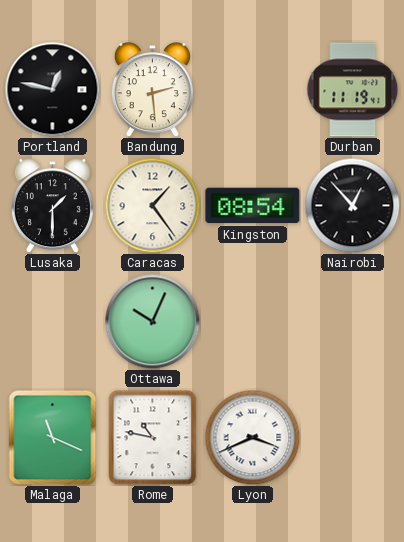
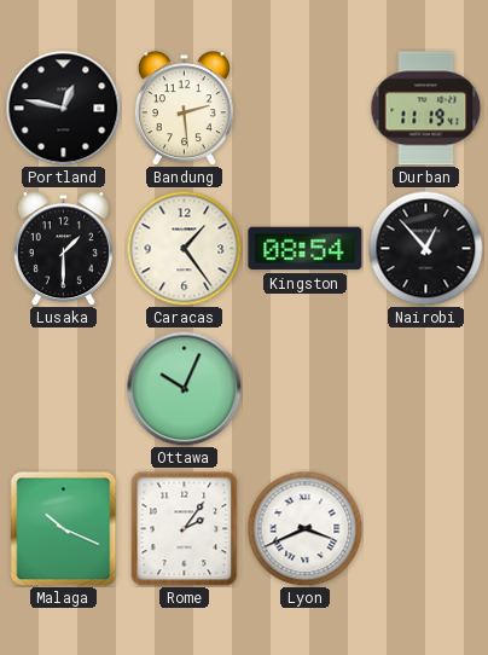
Malaga: 11:19 -> 10:19
Rome: 10:47 -> 2:06
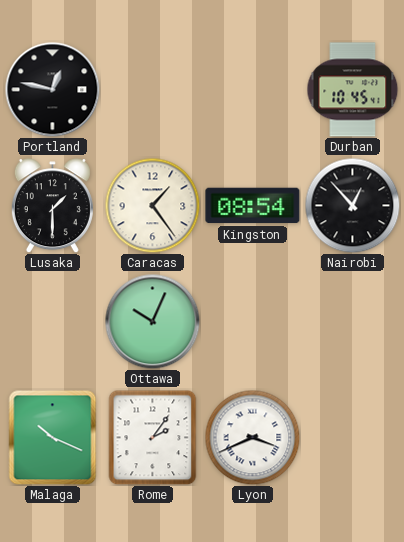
Bandung: 2:29 -> none
Durban: 11:19 -> 10:45
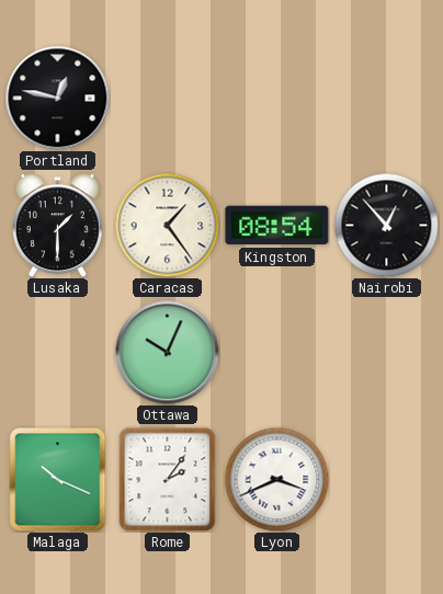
Durban: 10:45 -> none
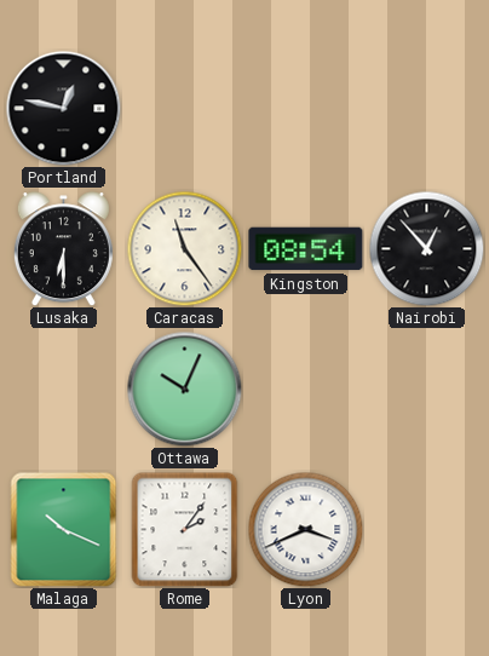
Lusaka: 1:30 -> 6:30
Caracas: 1:24 -> 11:24
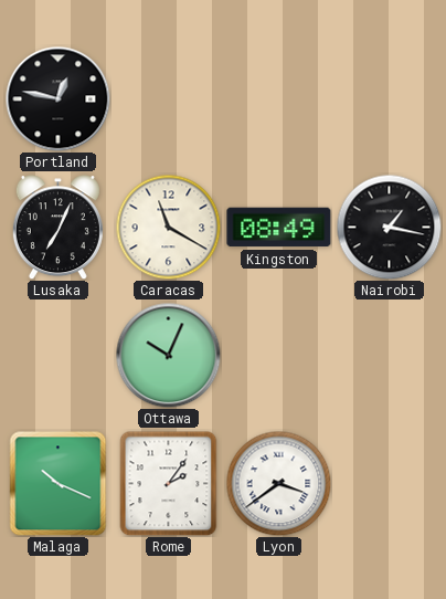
Lusaka: 6:30 -> 7:04
Caracas: 11:24 -> 11:20
Kingston: 08:54 -> 08:49
Nairobi: 12:53 -> 1:17
Lyon: 3:41 -> 3:39
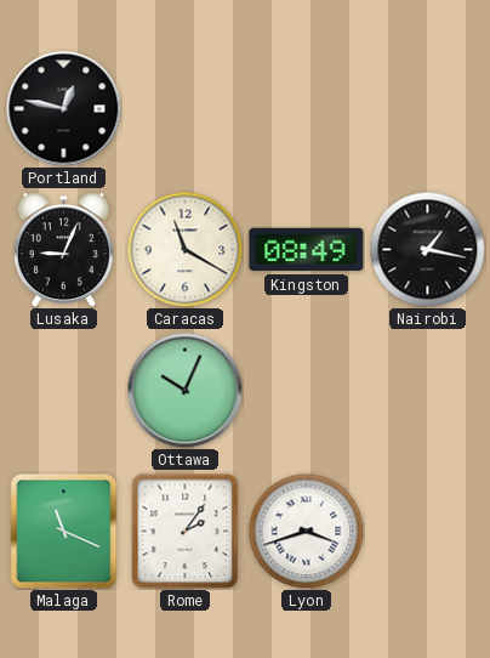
Lusaka: 7:04 -> 9:04
Malaga: 10:19 -> 11:19
Lyon: 3:39 -> 3:42
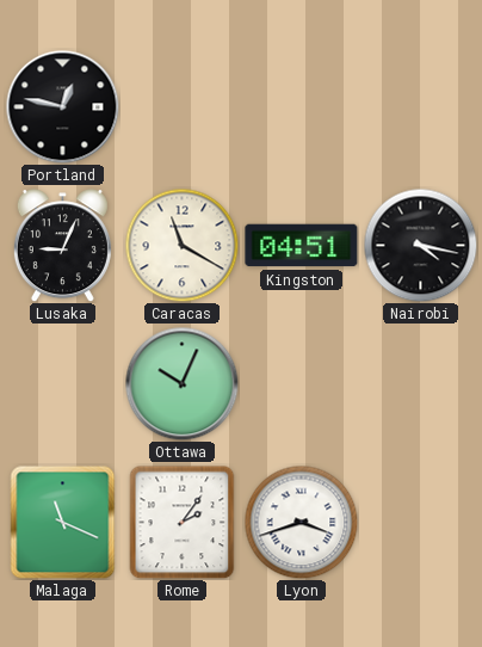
Kingston: 08:49 -> 04:51
Nairobi: 1:17 -> 4:17
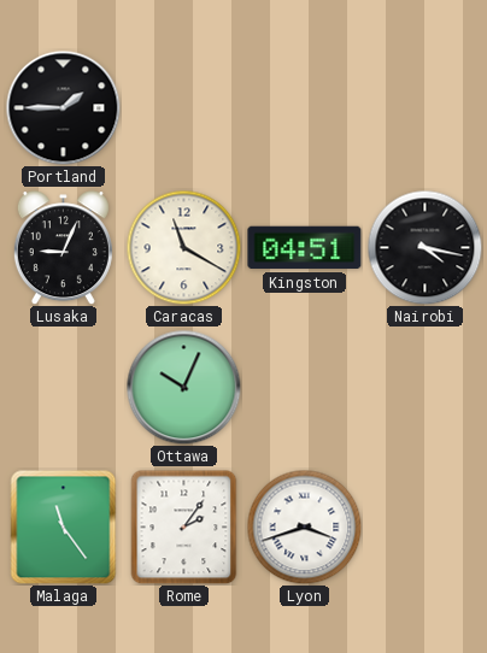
Portland: 12:47 -> 1:45
Malaga: 11:19 -> 11:24
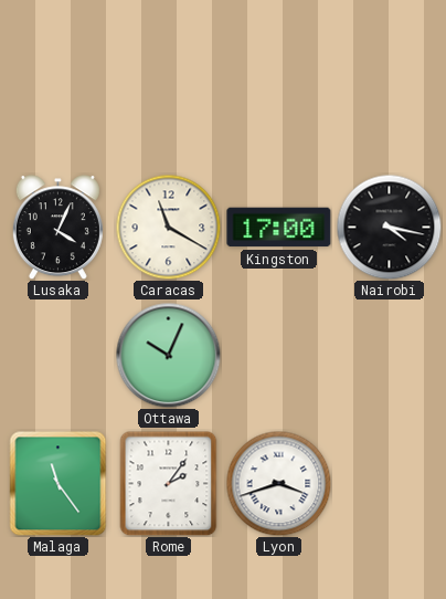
Portland: 1:45 -> none
Lusaka: 9:04 -> 4:04
Kingston: 04:51 -> 17:00
